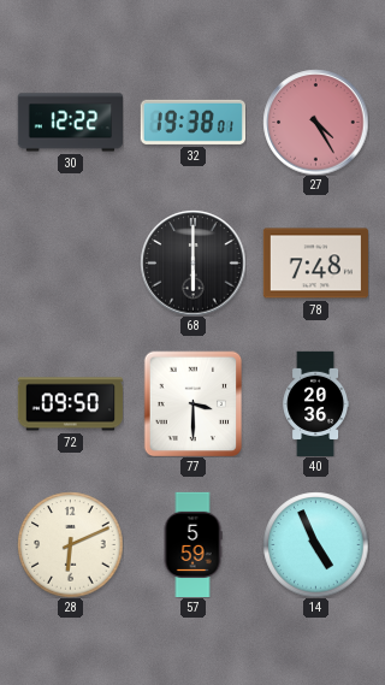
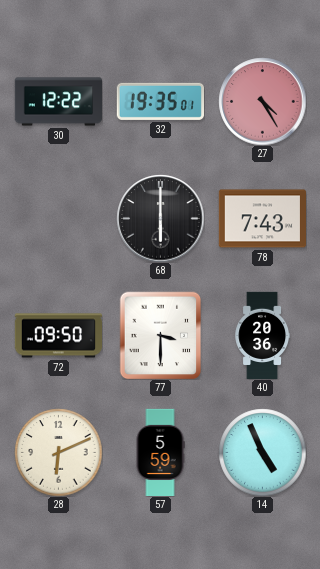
32: 19:38 -> 19:35
78: 7:48 -> 7:43
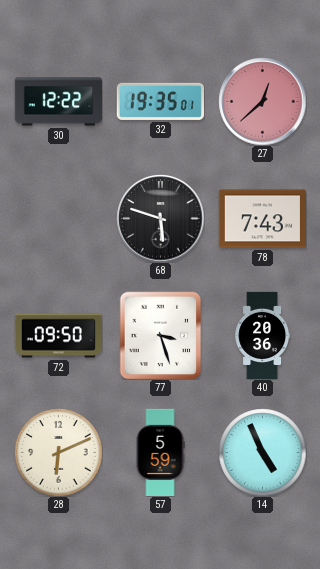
27: 4:25 -> 12:38
68: 6:00 -> 5:48
77: 3:30 -> 3:27
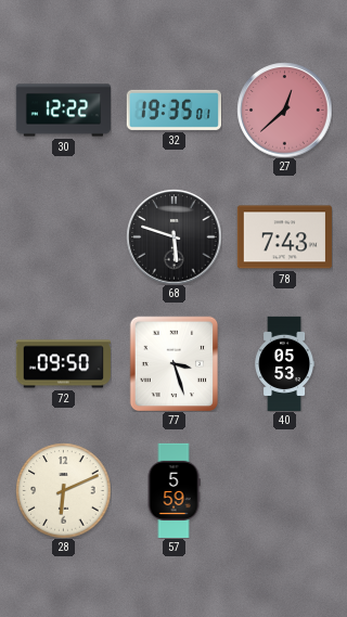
40: 20:36 -> 05:53
14: 4:56 -> none
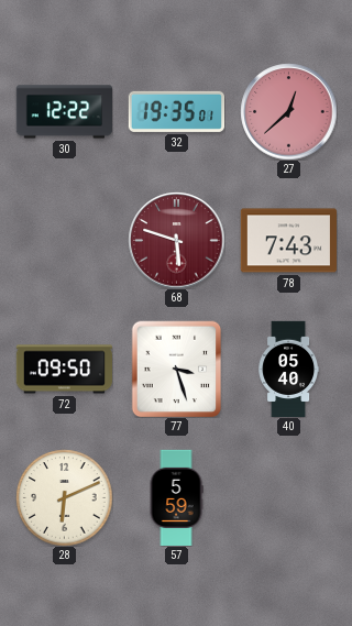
68 dial: black -> burgundy
40: 05:53 -> 05:40
